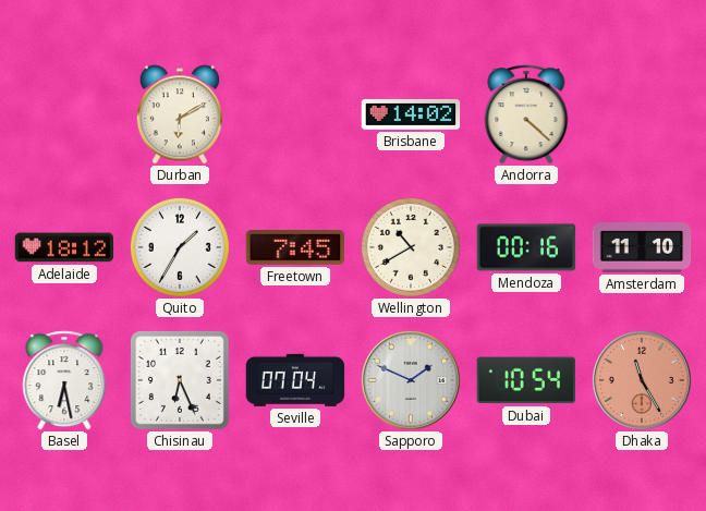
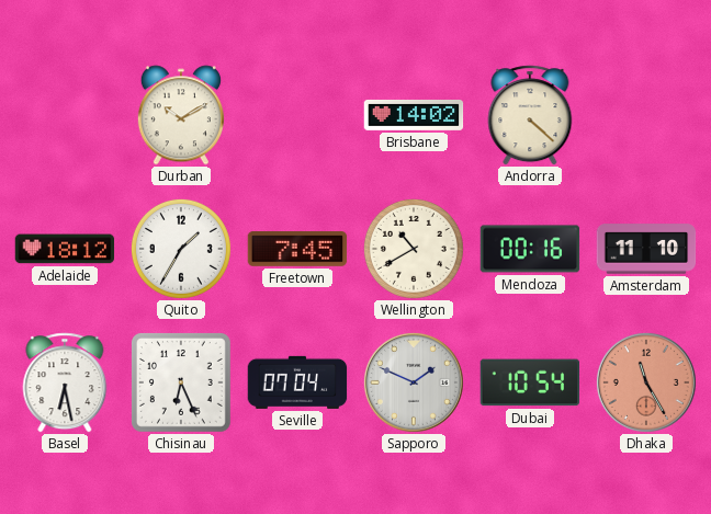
Durban: 6:10 -> 10:10
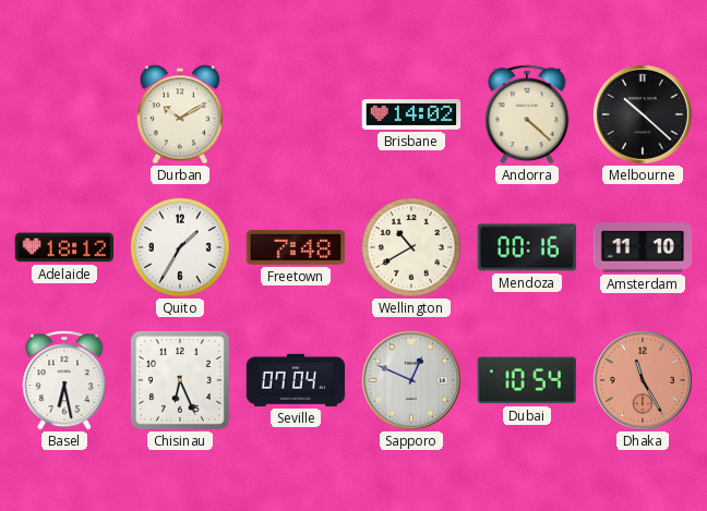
Melbourne: none -> 10:22
Freetown: 7:45 -> 7:48
Sapporo: 1:49 -> 12:49
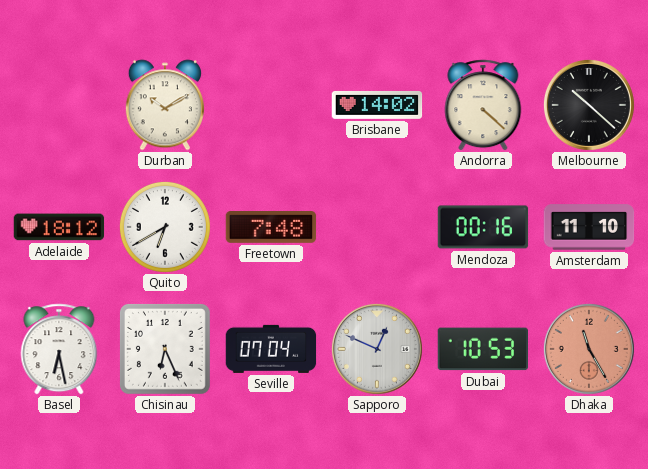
Quito: 1:35 -> 6:40
Wellington: 10:40 -> none
Dubai: 10:54 -> 10:53
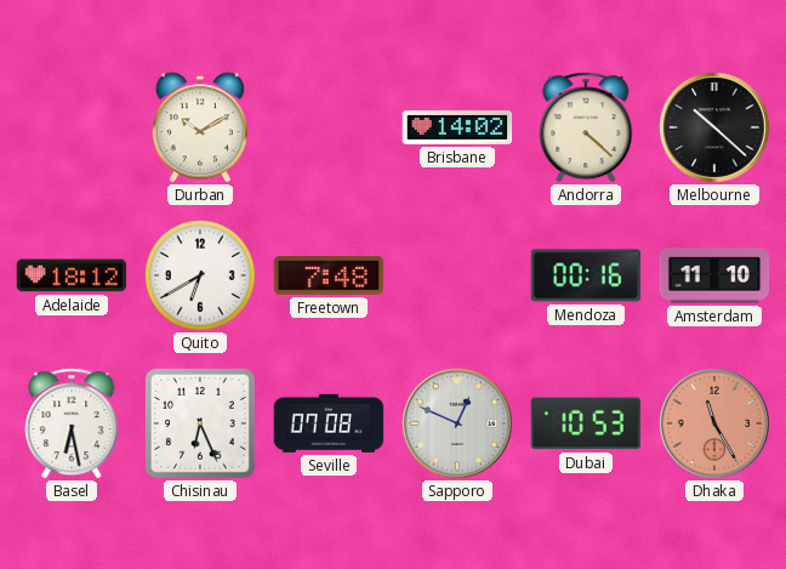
Seville: 07:04 -> 07:08
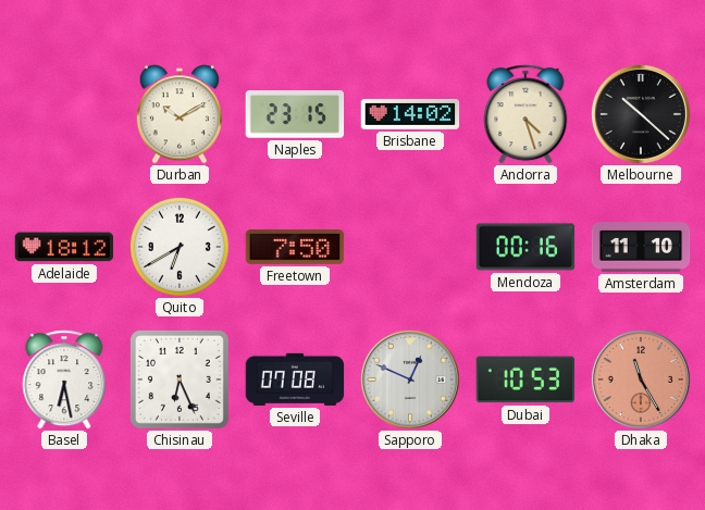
Naples: none -> 23:15
Andorra: 4:22 -> 4:27
Freetown: 7:48 -> 7:50
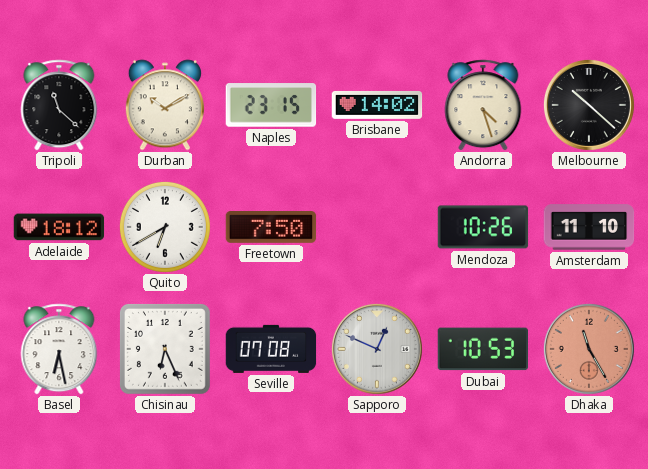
Tripoli: none -> 11:22
Mendoza: 00:16 -> 10:26
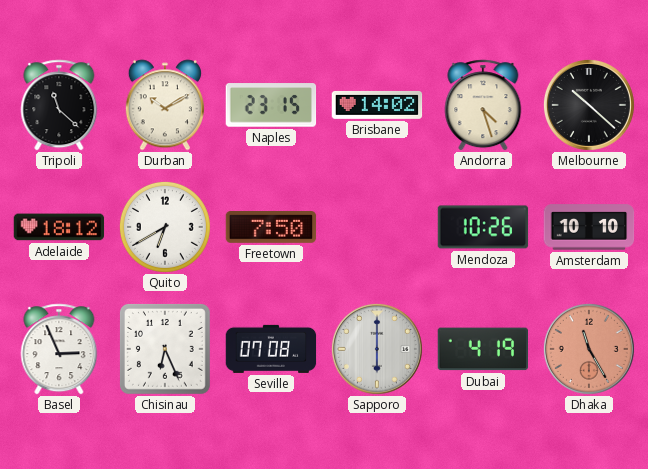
Amsterdam: 11:10 -> 10:10
Basel: 6:28 -> 2:56
Sapporo: 12:49 -> 6:00
Dubai: 10:53 -> 4:19
